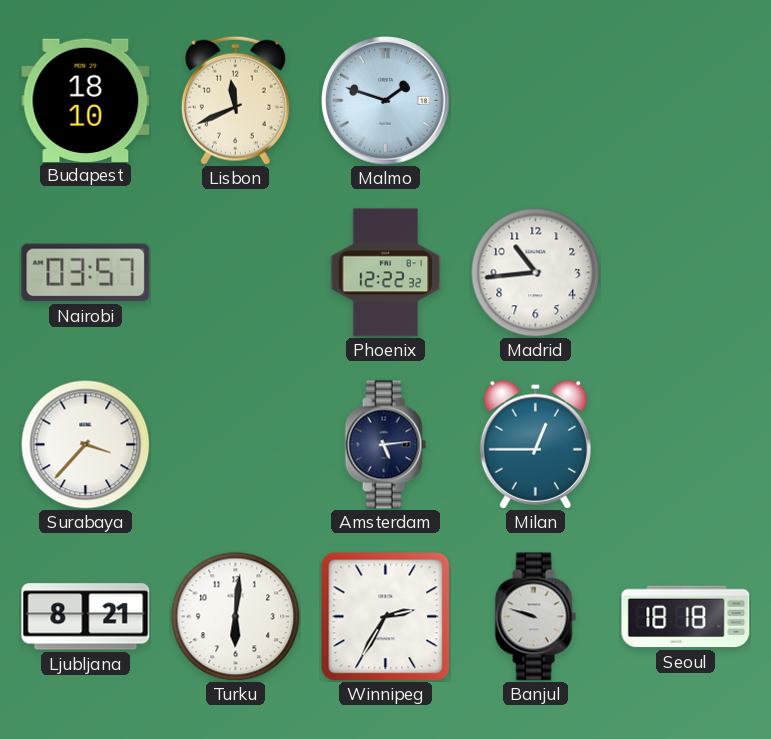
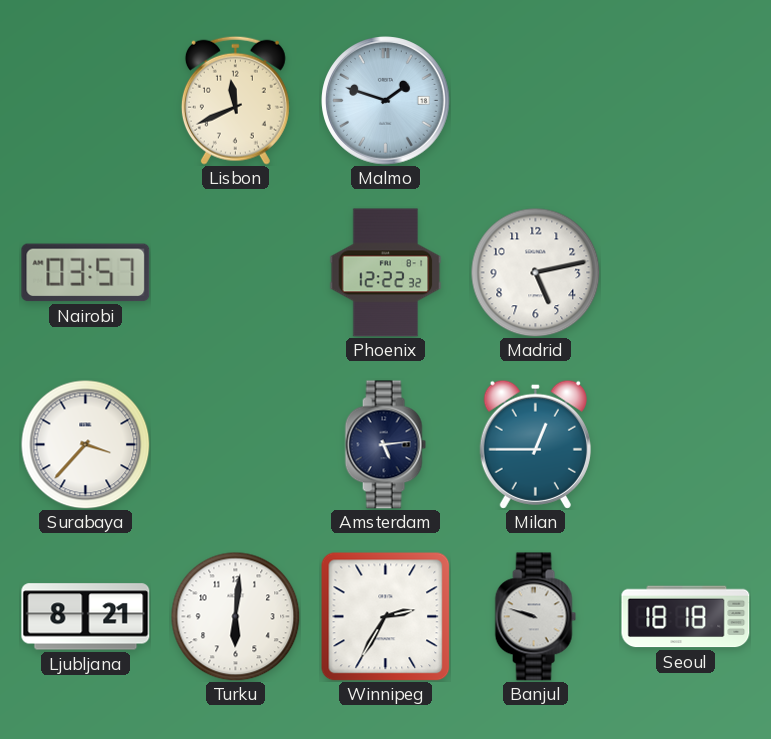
Budapest: 18:10 -> none
Madrid: 10:44 -> 5:13
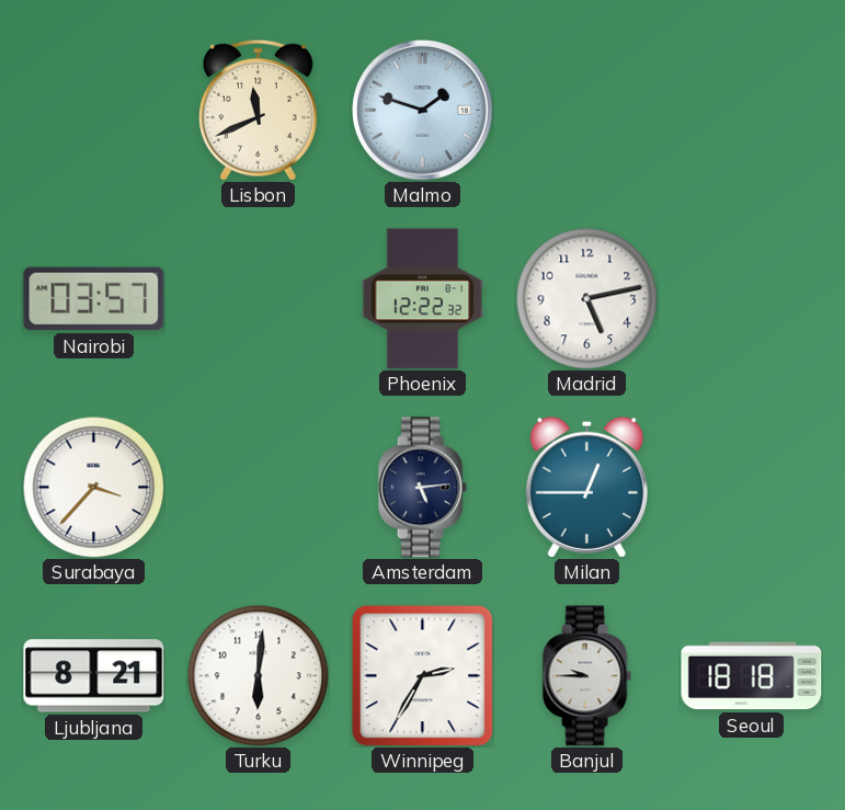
Banjul: 9:48 -> 9:45
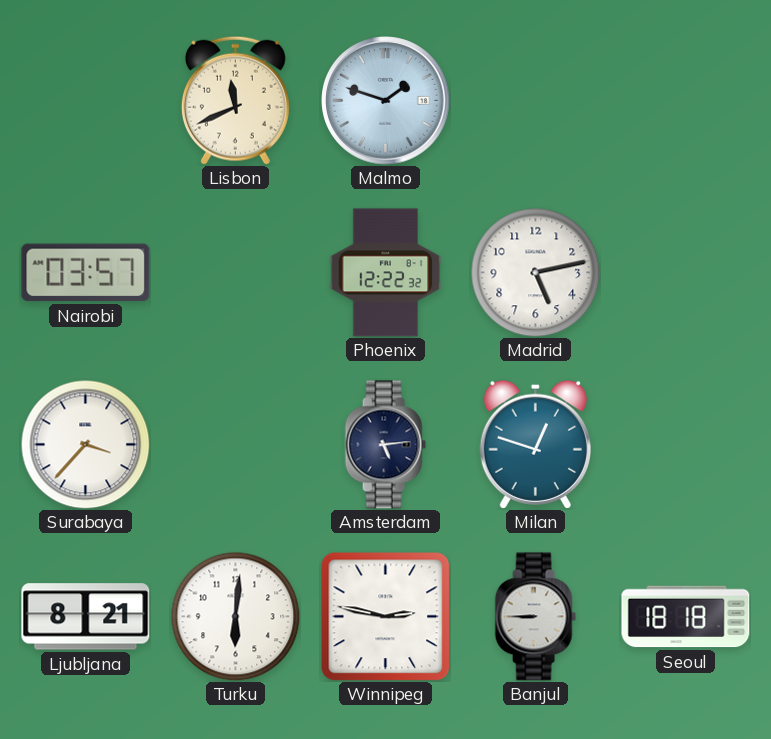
Milan: 12:45 -> 12:48
Winnipeg: 2:35 -> 2:47
Banjul: 9:45 -> 8:45
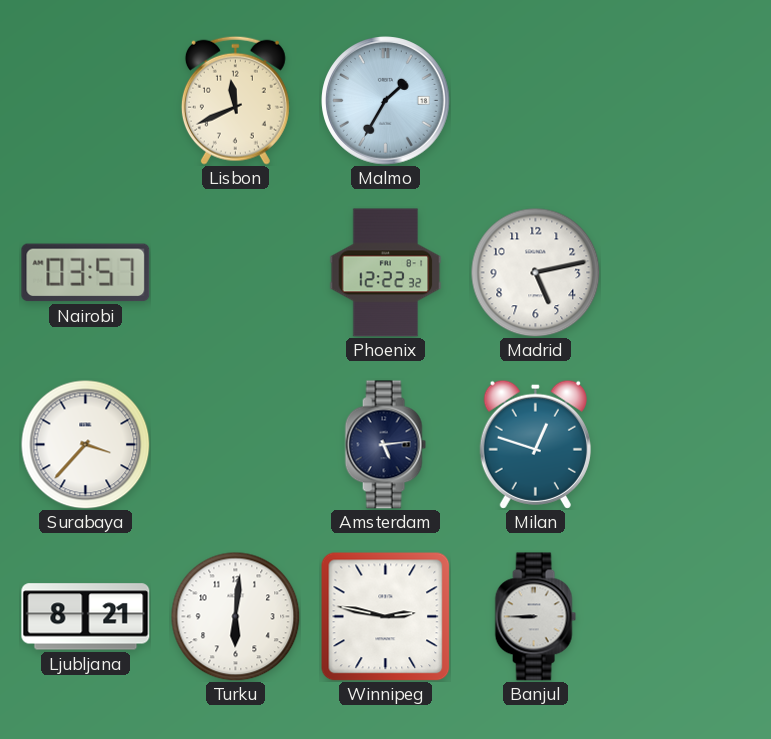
Malmo: 1:48 -> 1:35
Seoul: 18:18 -> none
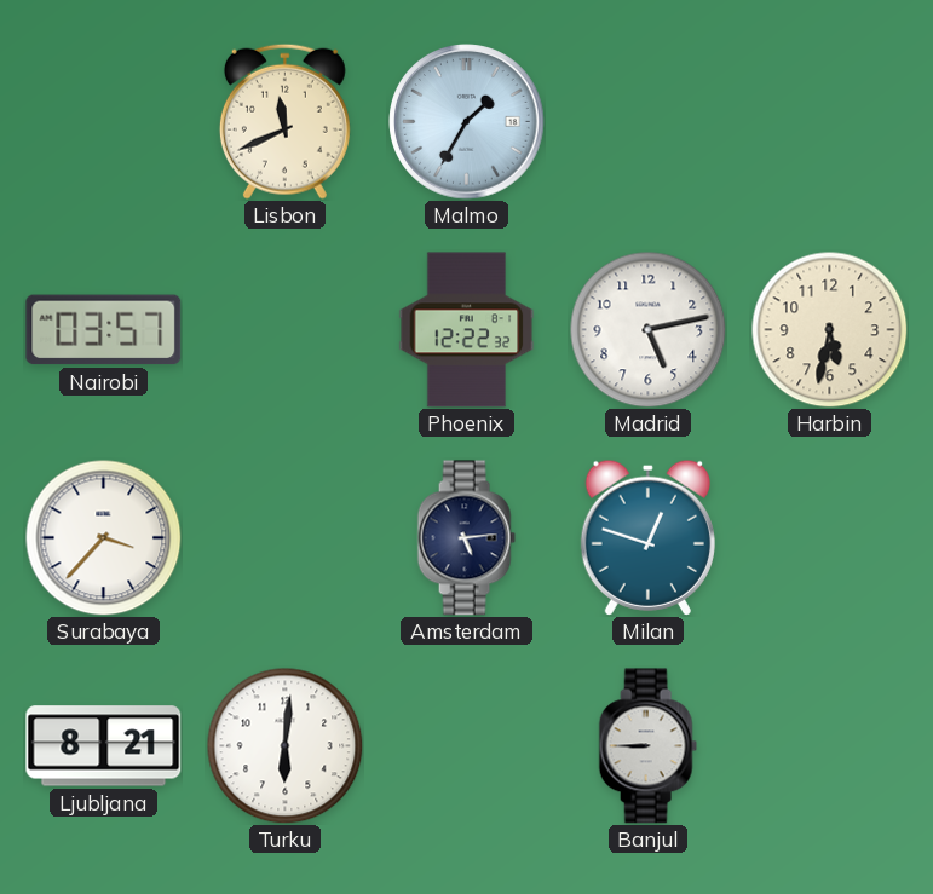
Harbin: none -> 5:32
Winnipeg: 2:47 -> none
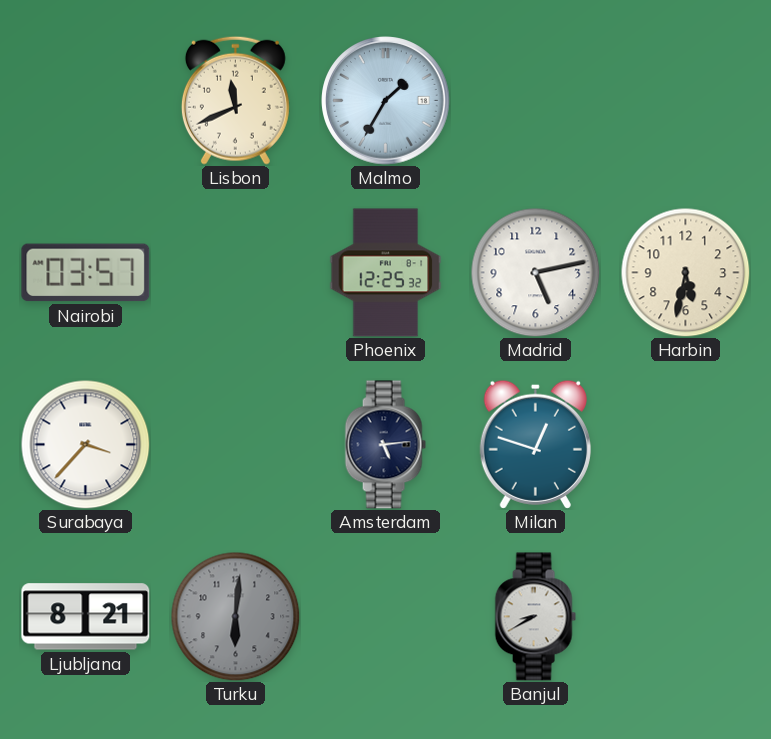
Phoenix: 12:22 -> 12:25
Turku dial: white -> grey
Banjul: 8:45 -> 8:40
